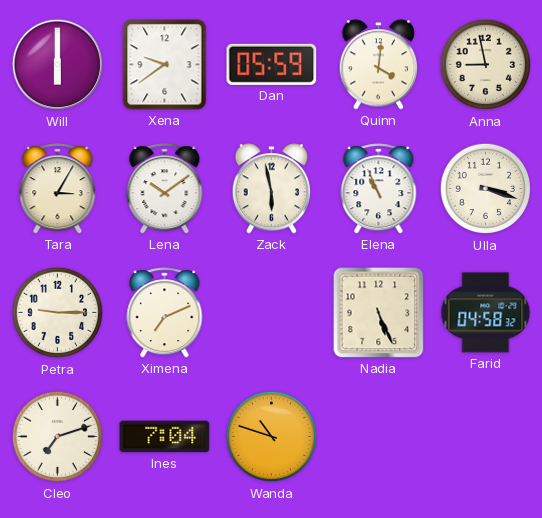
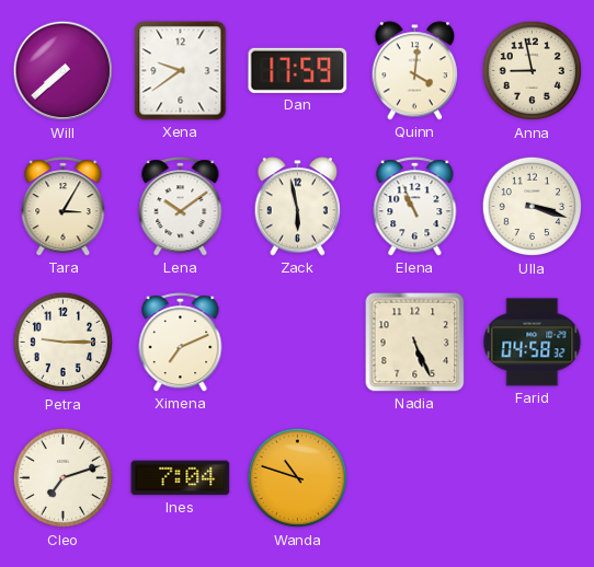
Will: 6:00 -> 7:38
Dan: 05:59 -> 17:59
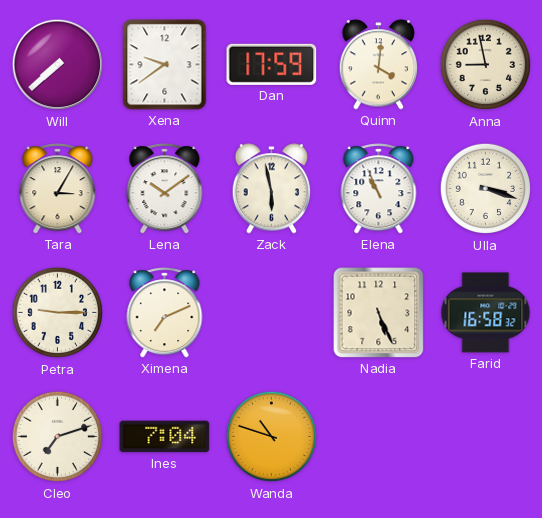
Farid: 04:58 -> 16:58
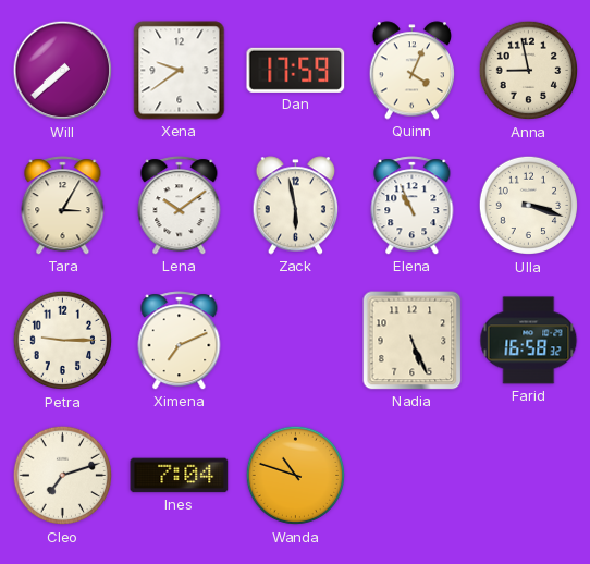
Quinn: 4:01 -> 4:04
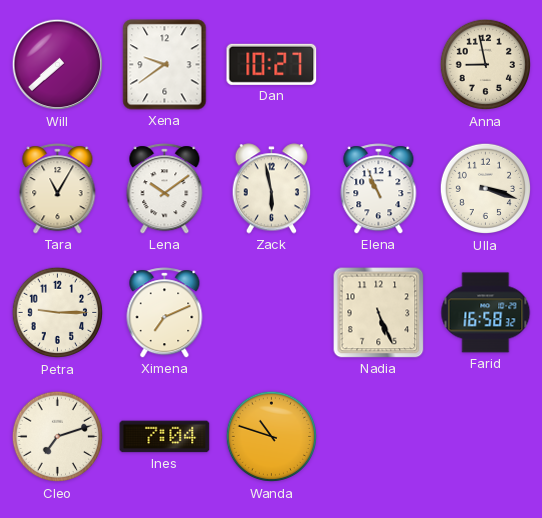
Dan: 17:59 -> 10:27
Quinn: 4:04 -> none
Tara: 3:05 -> 11:05
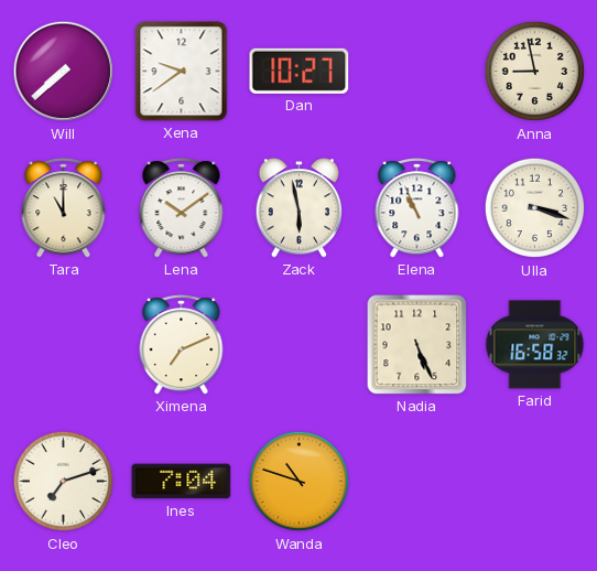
Tara: 11:05 -> 11:00
Petra: 9:15 -> none
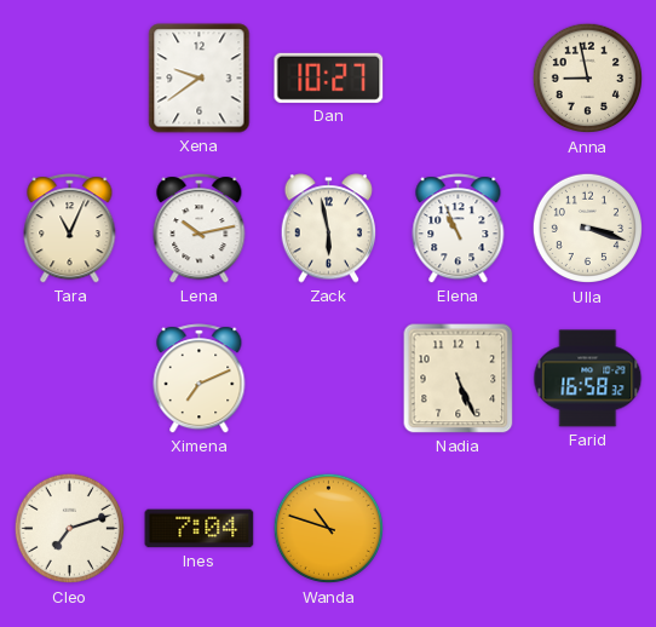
Will: 7:38 -> none
Tara: 11:00 -> 11:04
Lena: 10:09 -> 10:13
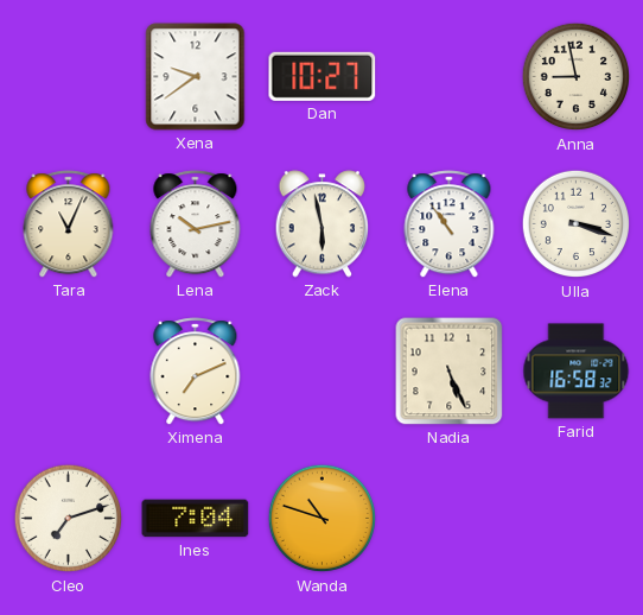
Elena: 10:56 -> 10:54
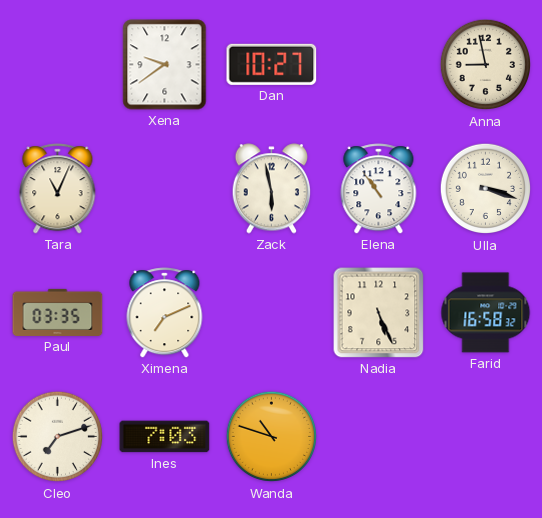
Lena: 10:13 -> none
Paul: none -> 03:35
Ines: 7:04 -> 7:03
